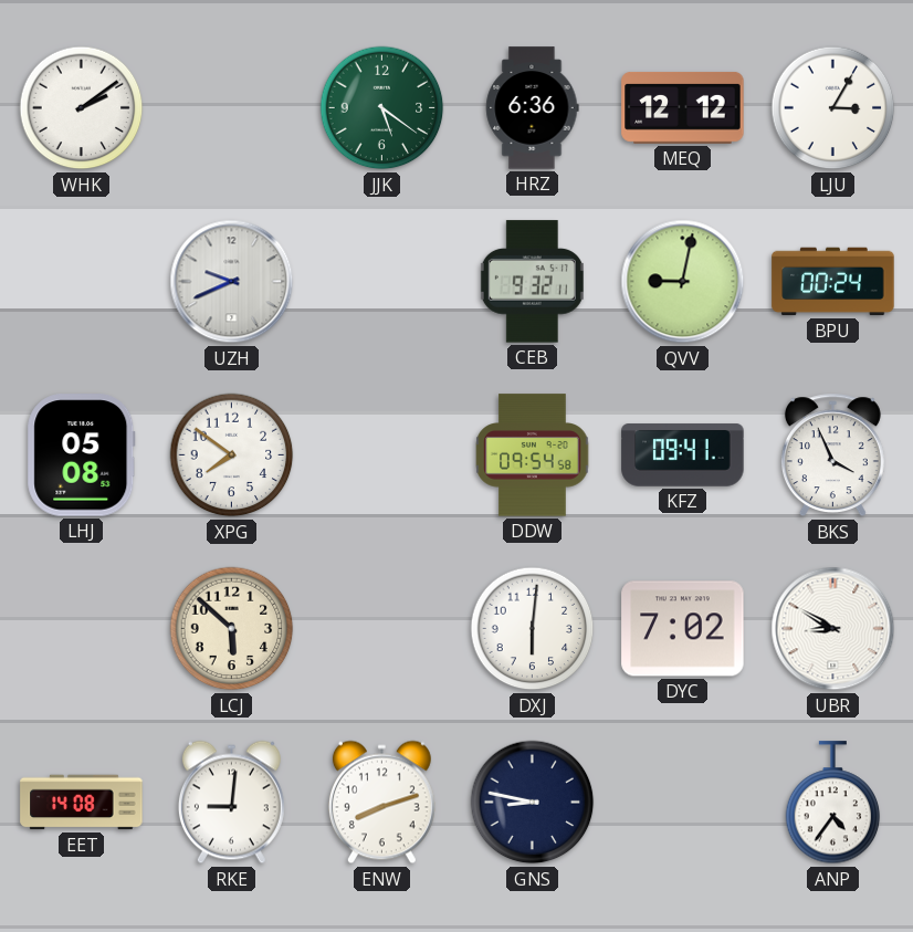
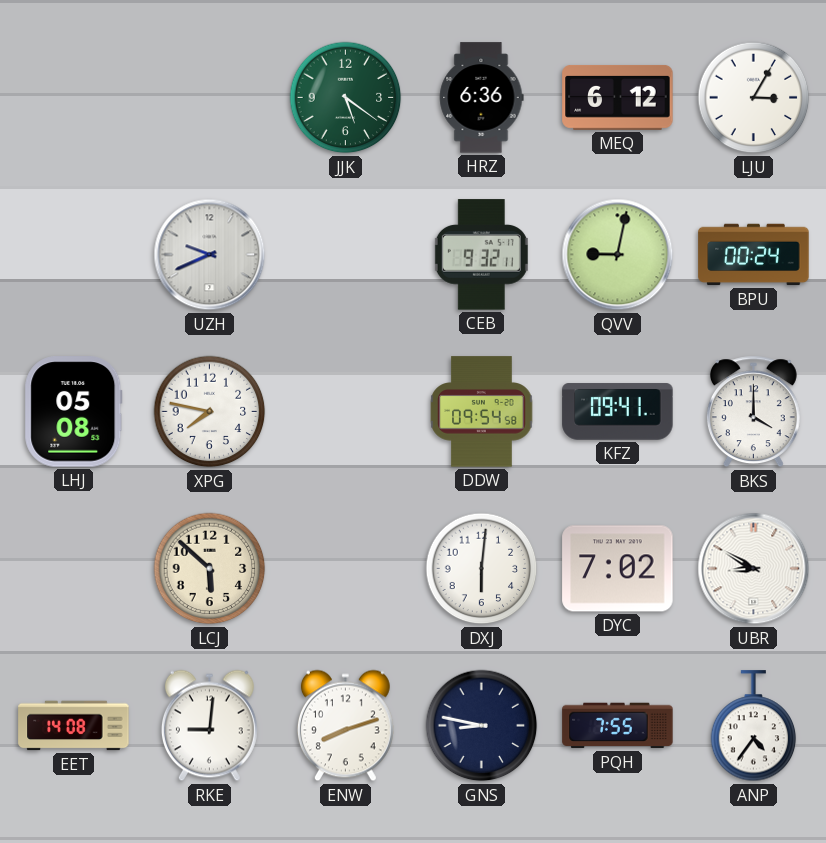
WHK: 2:09 -> none
MEQ: 12:12 -> 6:12
XPG: 7:51 -> 7:47
BKS: 3:56 -> 4:00
PQH: none -> 7:55
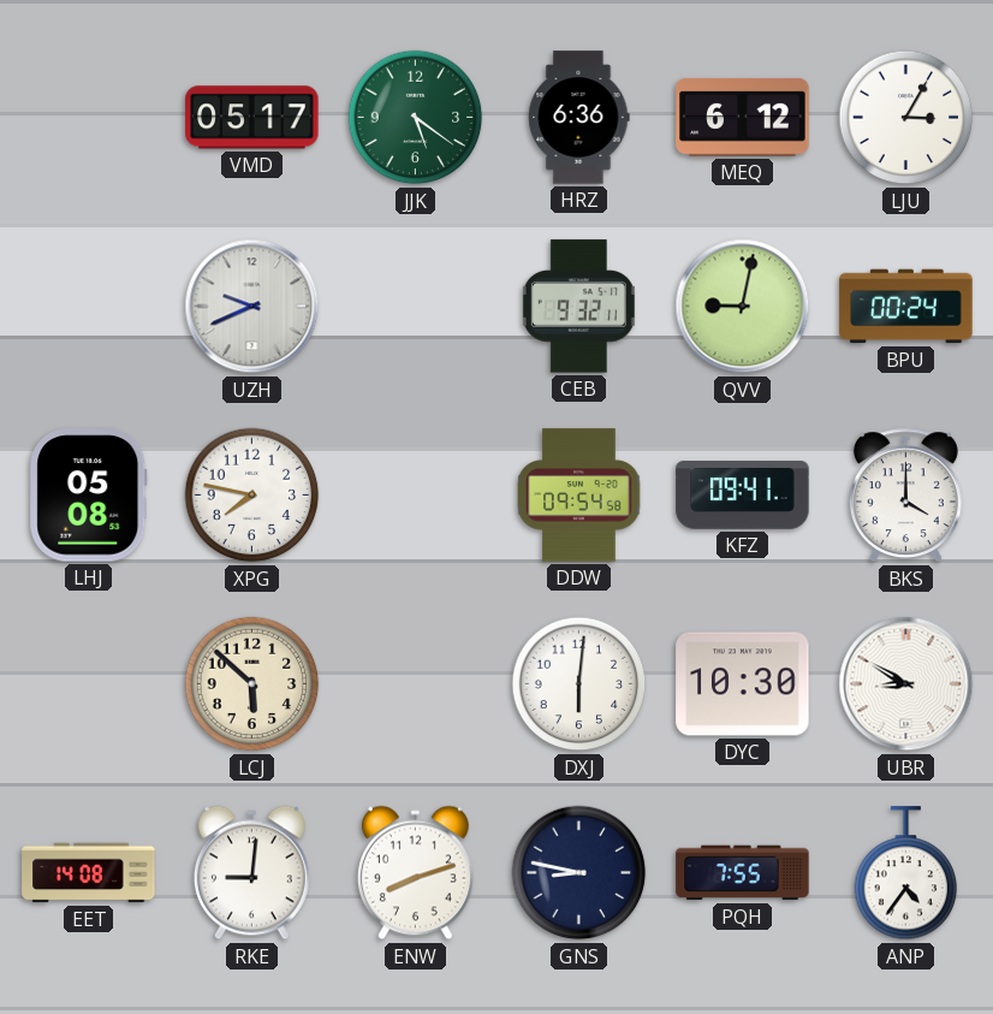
VMD: none -> 05:17
DYC: 7:02 -> 10:30
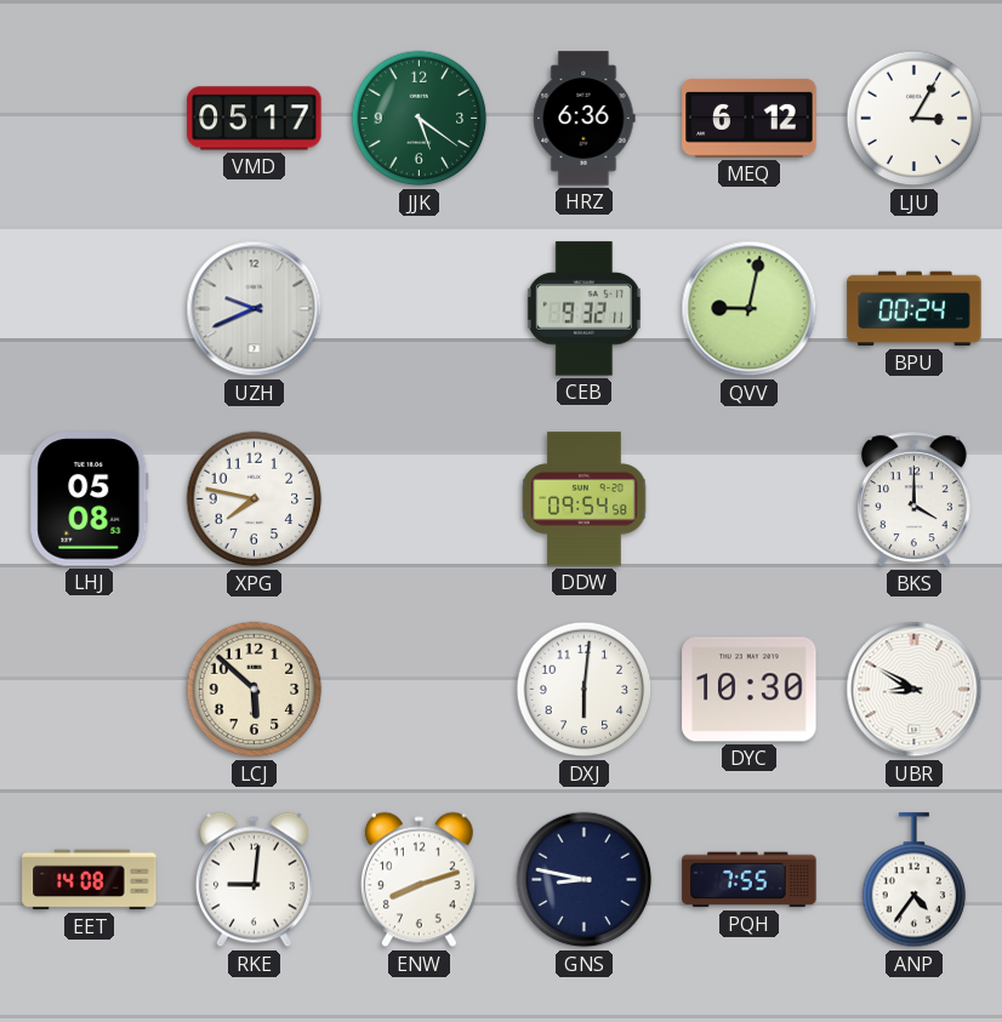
KFZ: 09:41 -> none
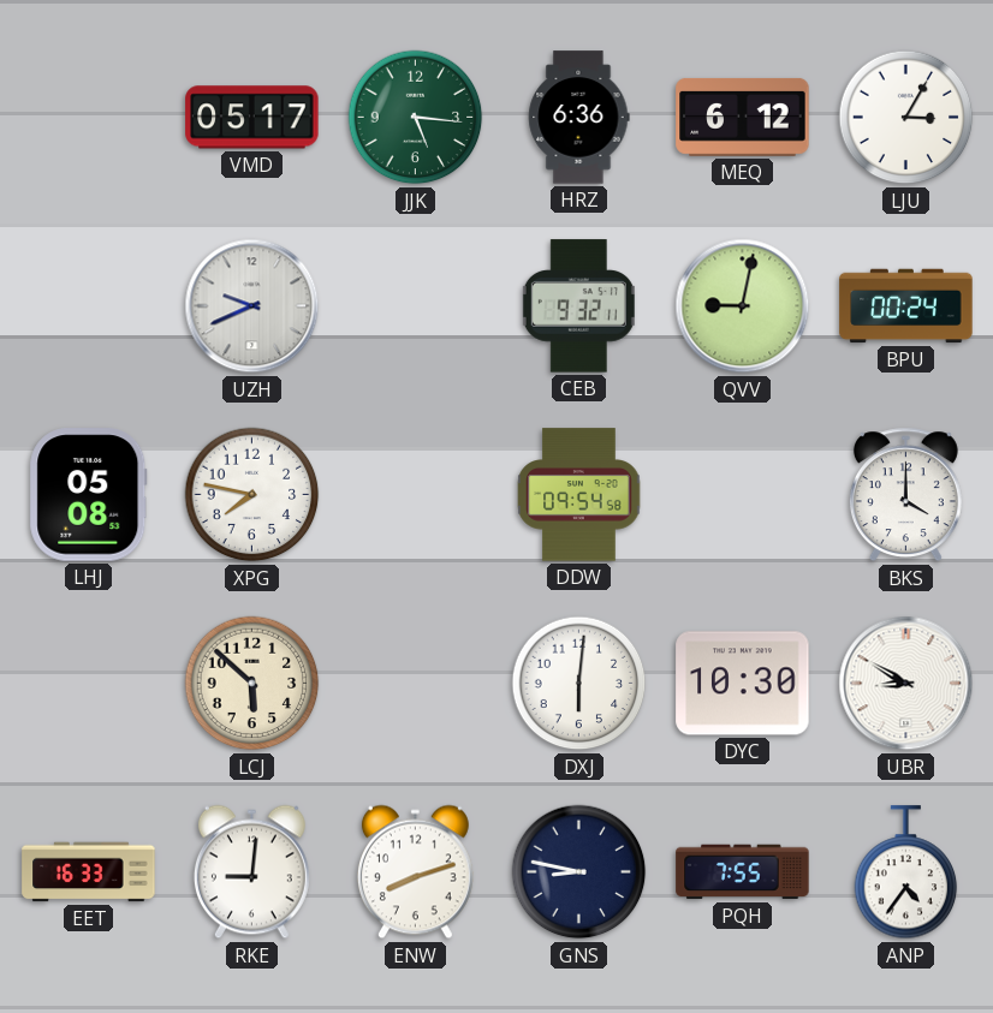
JJK: 5:21 -> 5:16
EET: 14:08 -> 16:33
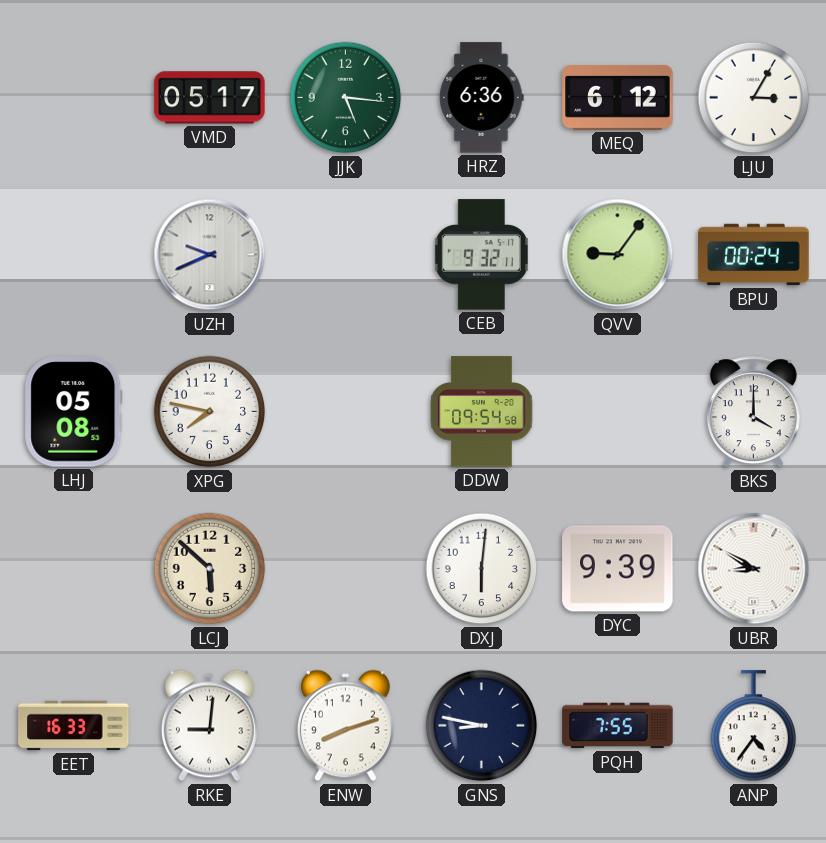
QVV: 9:02 -> 9:06
DYC: 10:30 -> 9:39
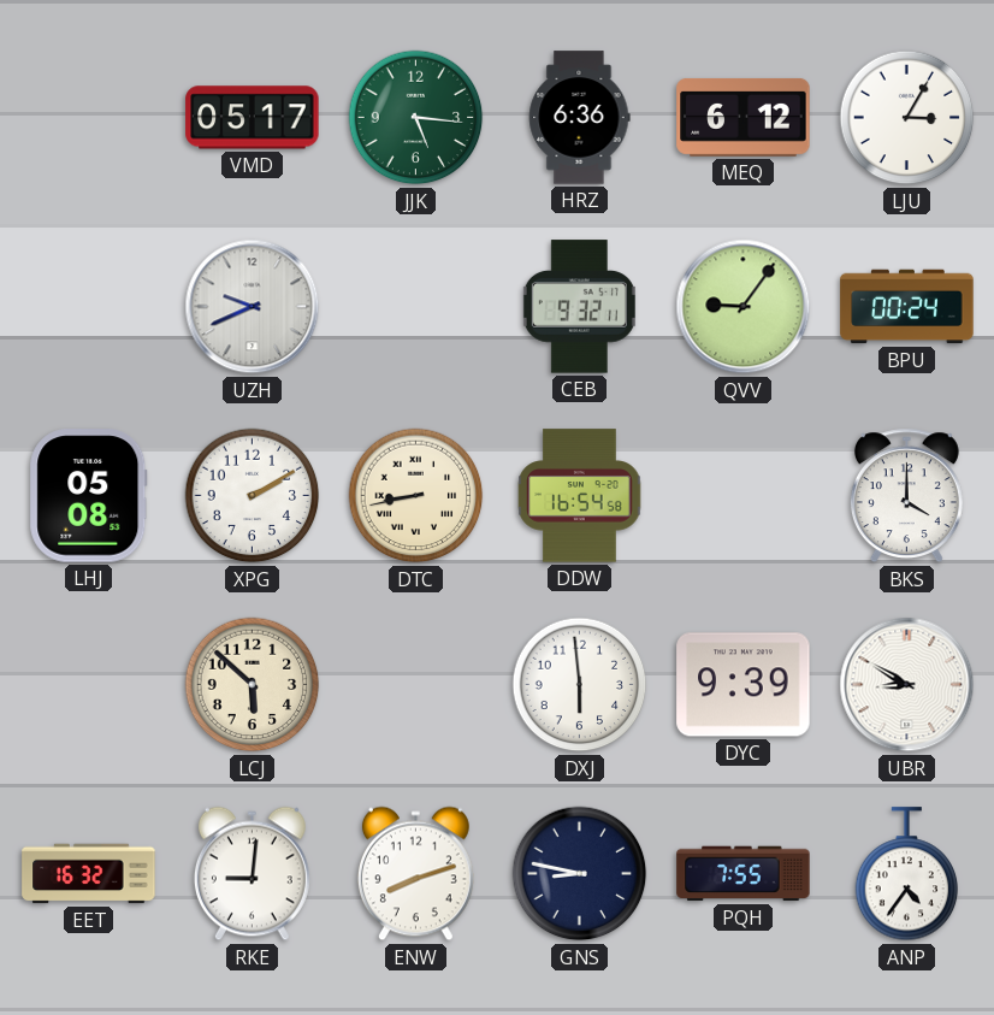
XPG: 7:47 -> 2:10
DTC: none -> 8:43
DDW: 09:54 -> 16:54
DXJ: 6:01 -> 5:59
EET: 16:33 -> 16:32
